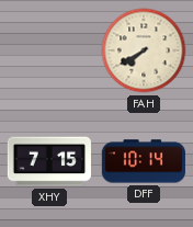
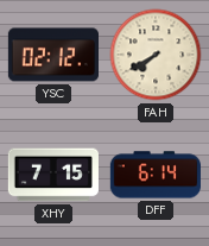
YSC: none -> 02:12
DFF: 10:14 -> 6:14
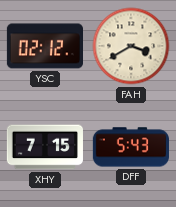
FAH: 7:40 -> 3:40
DFF: 6:14 -> 5:43
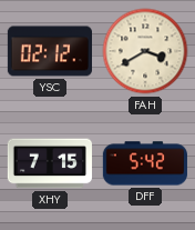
DFF: 5:43 -> 5:42
